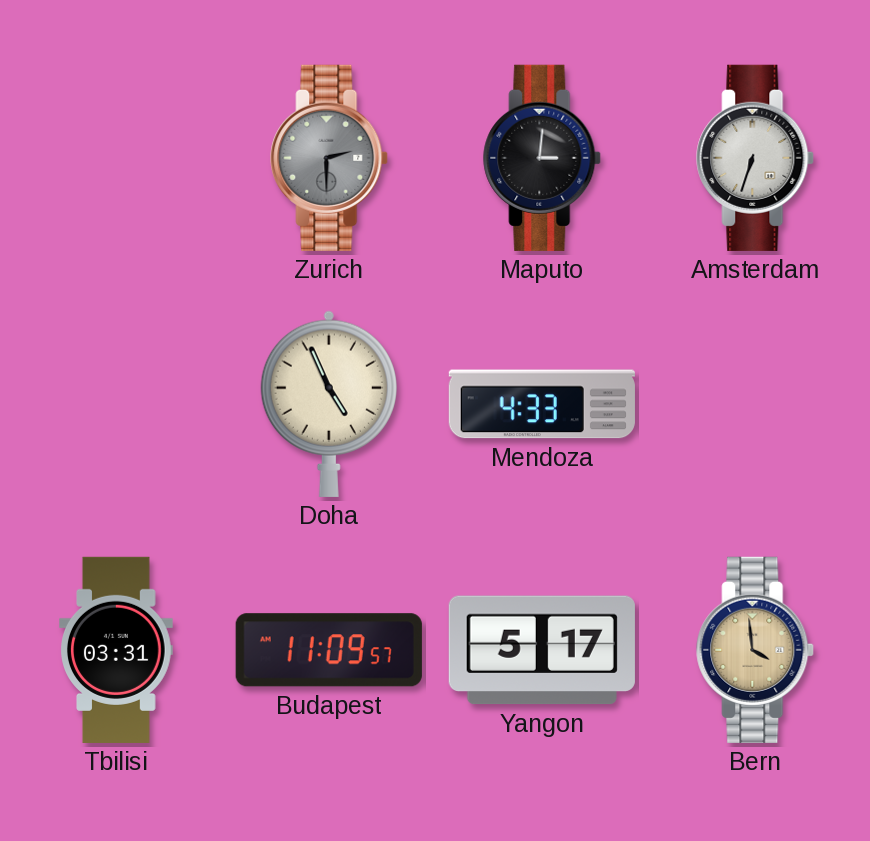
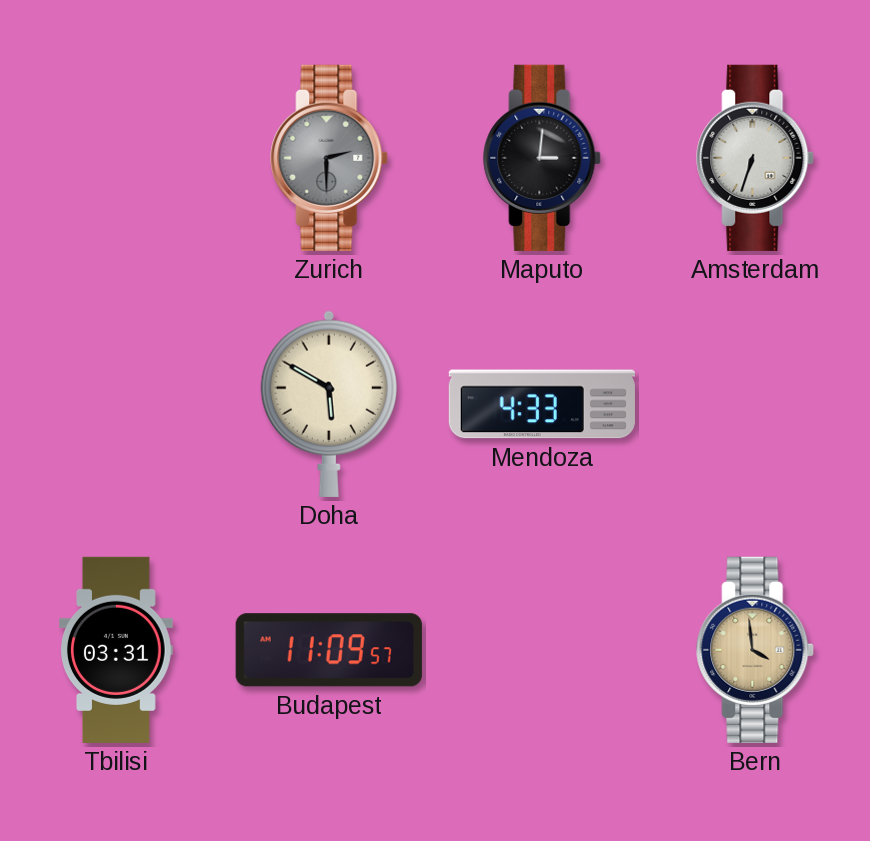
Doha: 4:56 -> 5:50
Yangon: 5:17 -> none
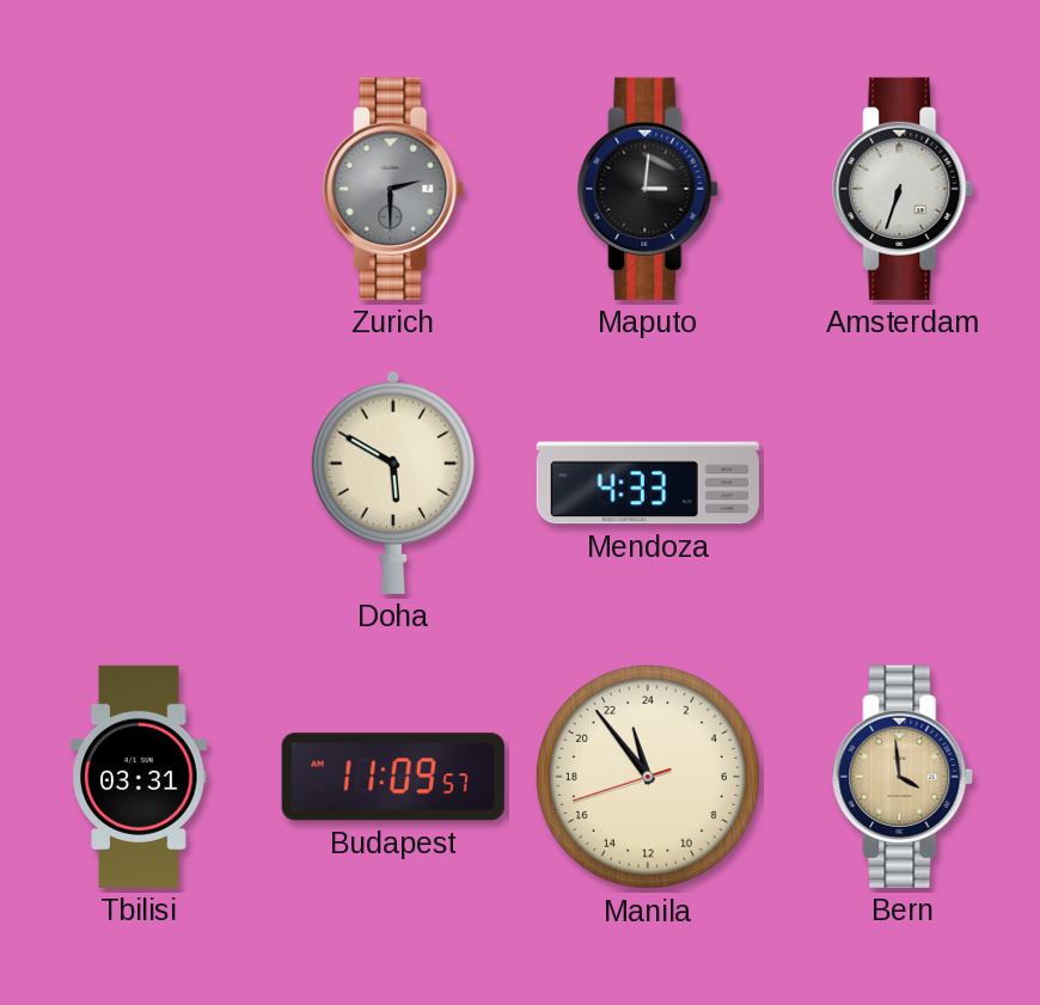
Manila: none -> 22:53
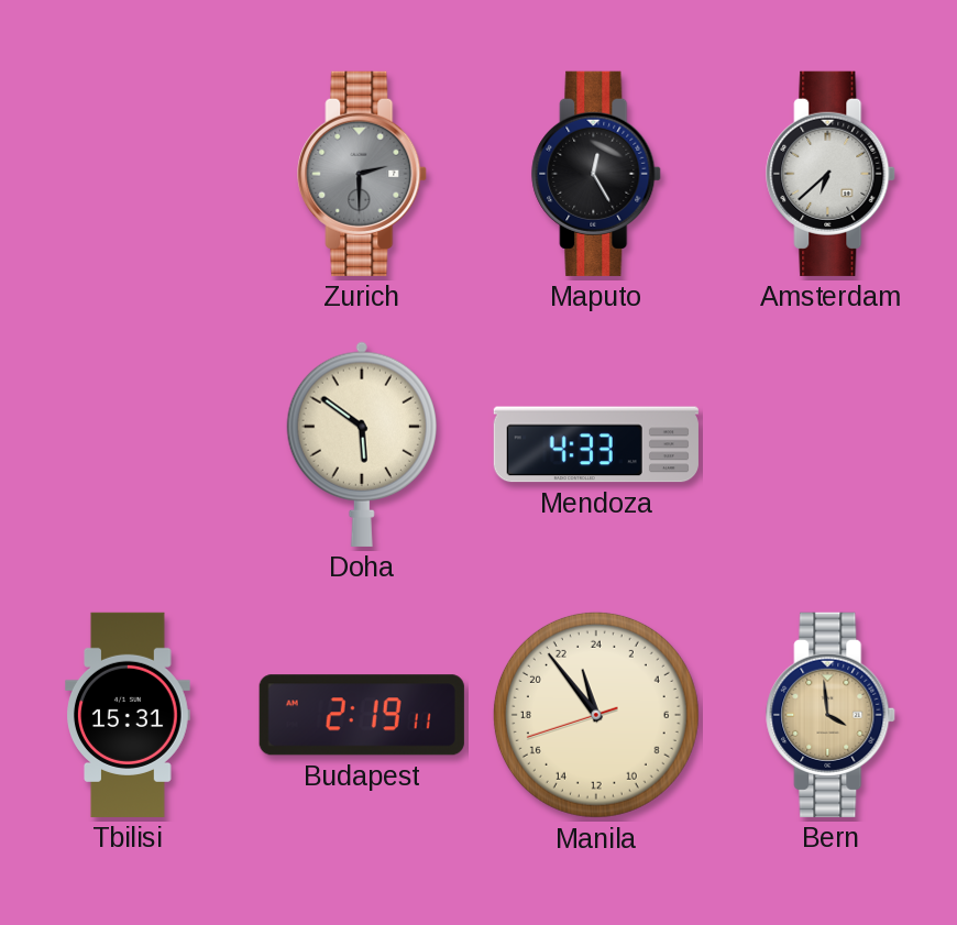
Maputo: 3:01 -> 12:25
Amsterdam: 6:33 -> 6:38
Doha: 5:50 -> 5:51
Tbilisi: 03:31 -> 15:31
Budapest: 11:09 -> 2:19
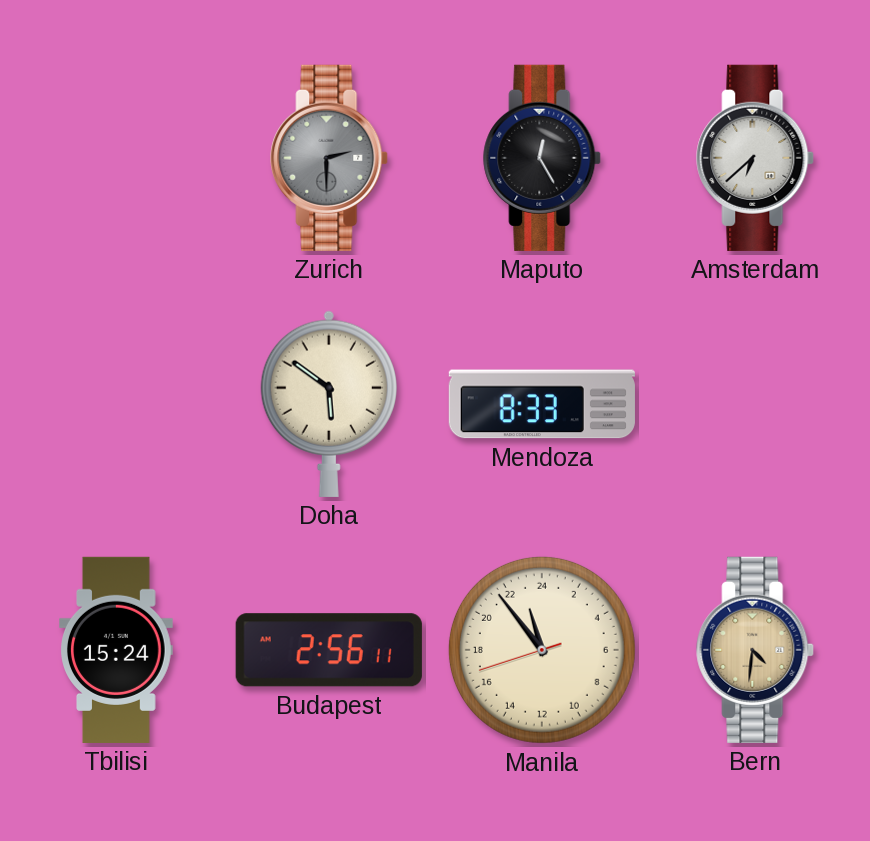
Mendoza: 4:33 -> 8:33
Tbilisi: 15:31 -> 15:24
Budapest: 2:19 -> 2:56
Bern: 3:59 -> 4:31
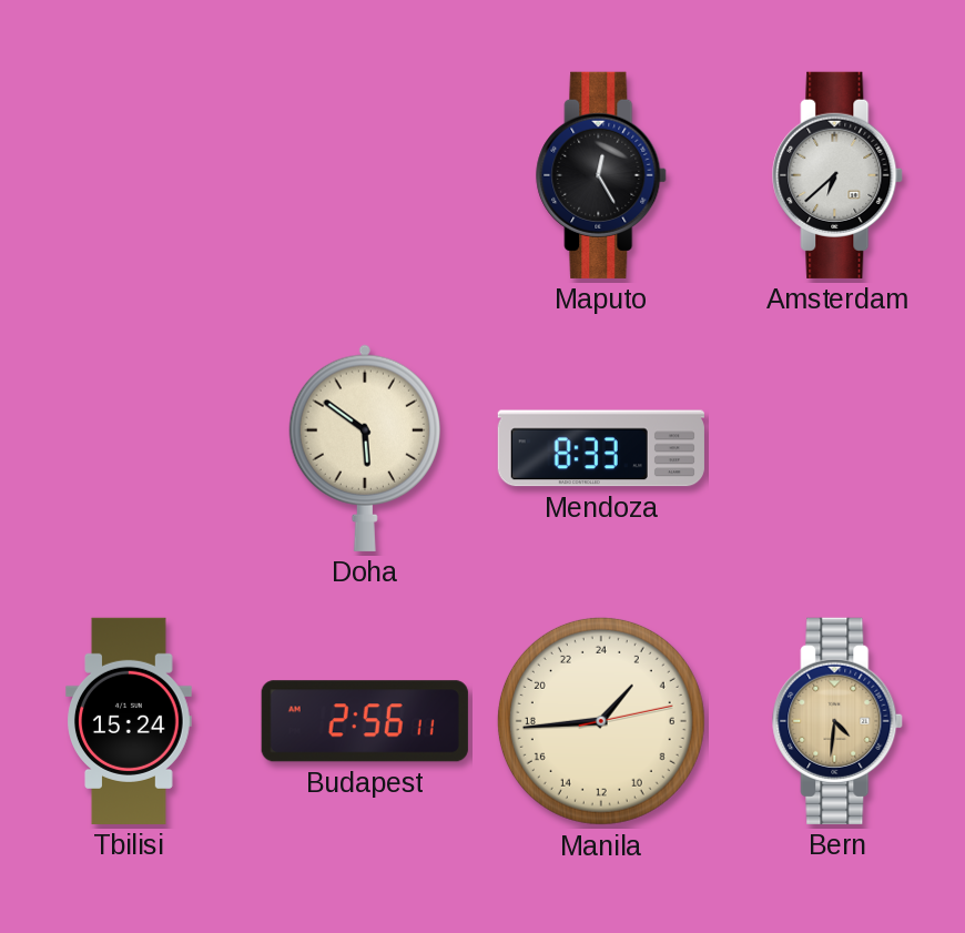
Zurich: 2:30 -> none
Manila: 22:53 -> 2:44
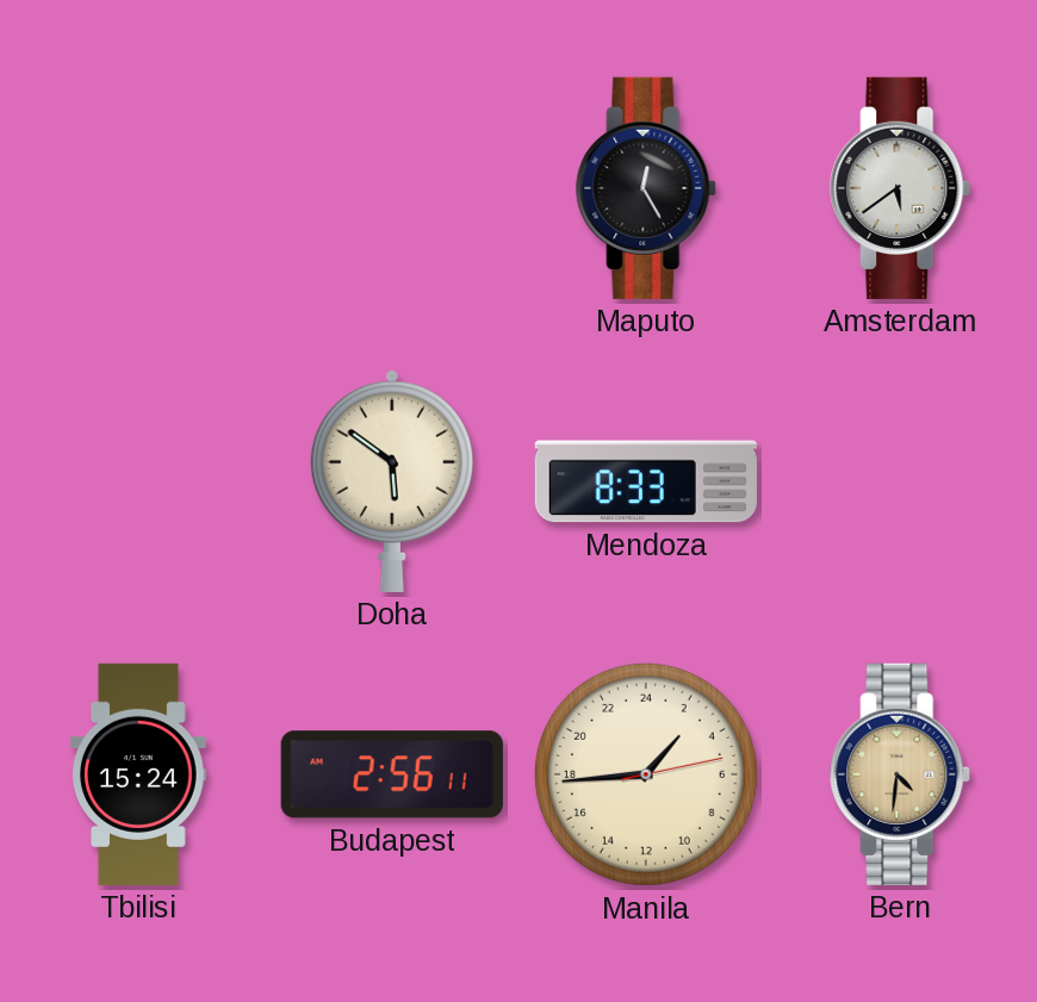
Amsterdam: 6:38 -> 5:39
